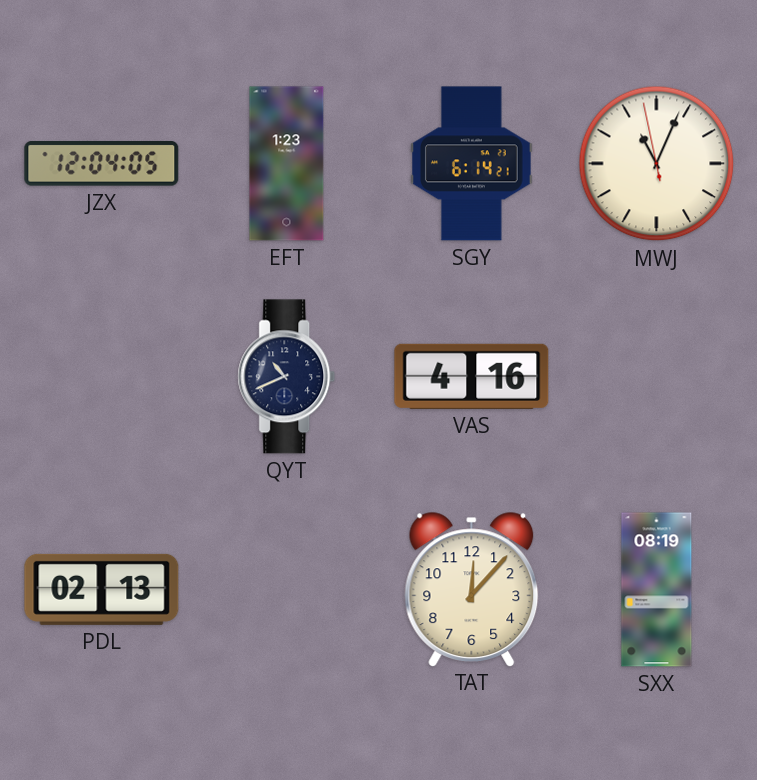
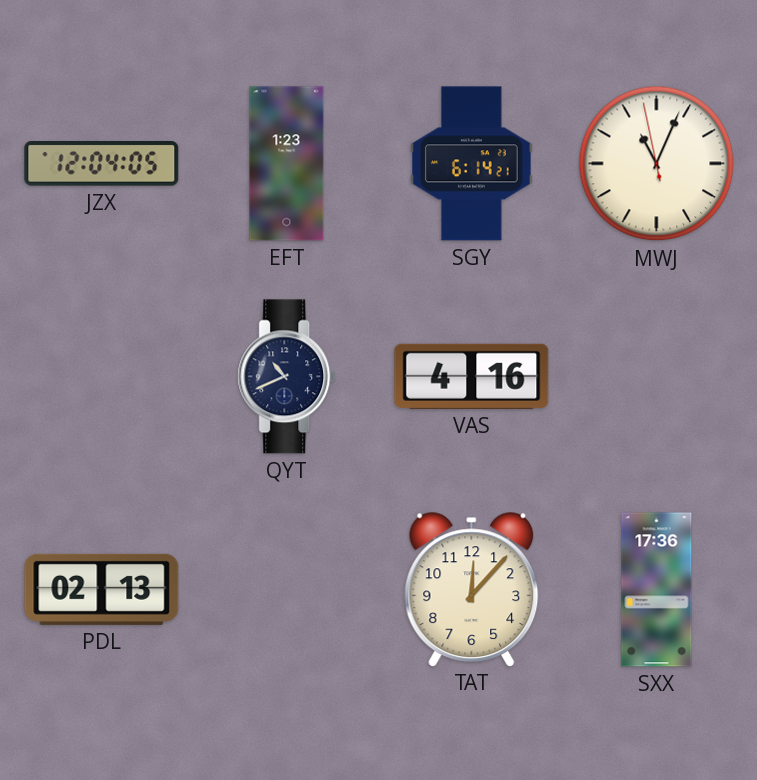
SXX: 08:19 -> 17:36
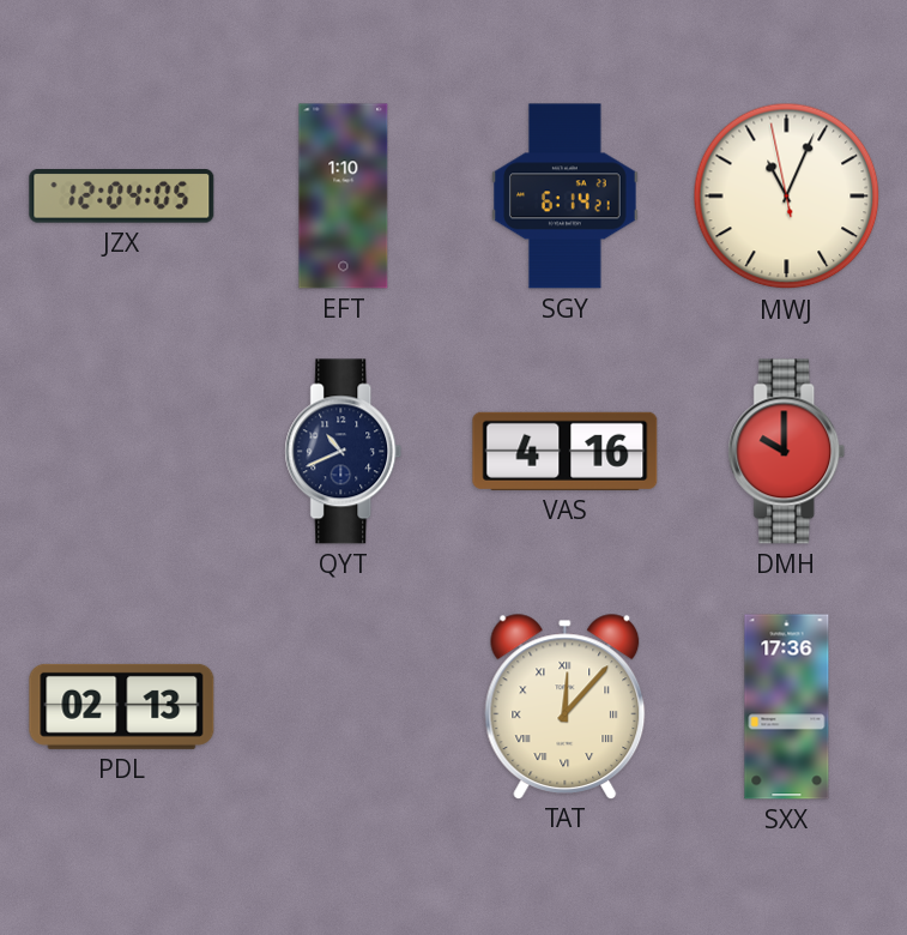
EFT: 1:23 -> 1:10
DMH: none -> 10:00
TAT numerals: Arabic -> Roman
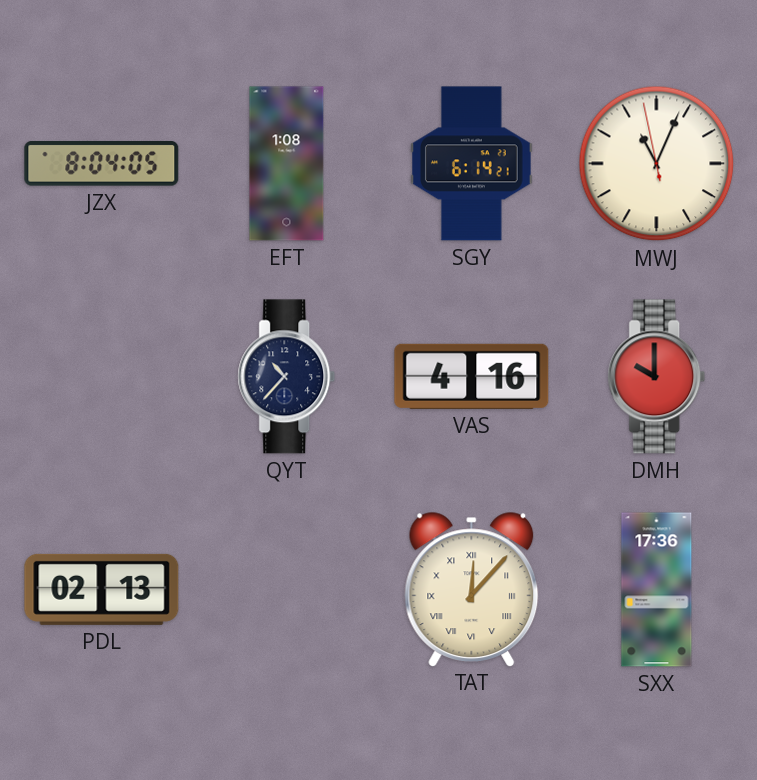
JZX: 12:04 -> 8:04
EFT: 1:10 -> 1:08
QYT: 10:41 -> 10:37
